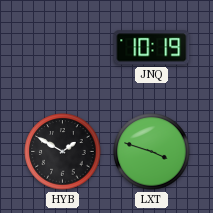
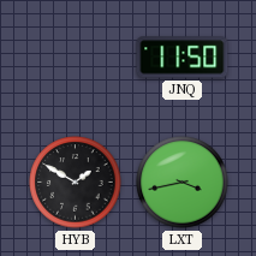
JNQ: 10:19 -> 11:50
LXT: 3:48 -> 3:43
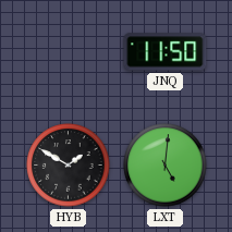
LXT: 3:43 -> 5:01
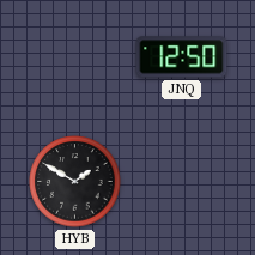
JNQ: 11:50 -> 12:50
LXT: 5:01 -> none
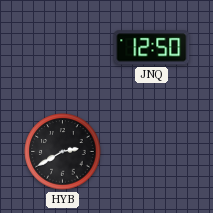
HYB: 1:50 -> 2:40
